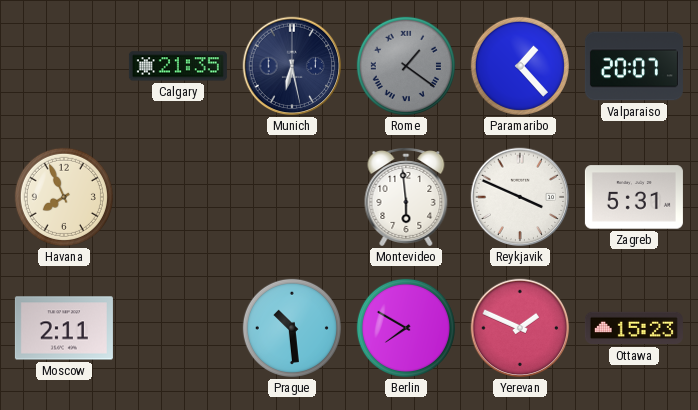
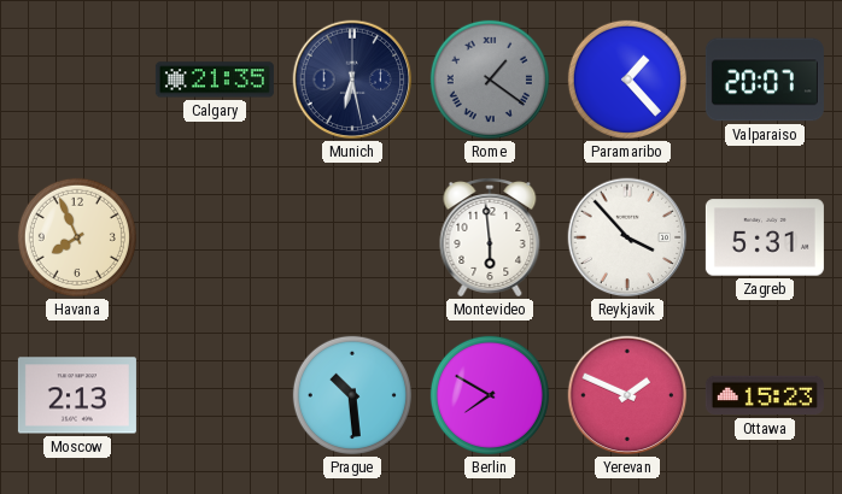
Reykjavik: 3:49 -> 3:53
Moscow: 2:11 -> 2:13
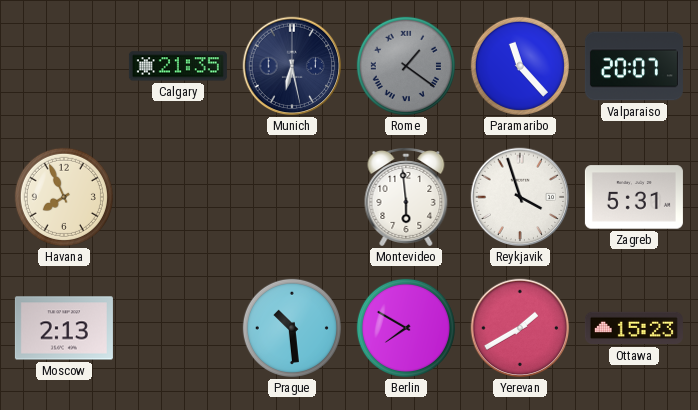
Paramaribo: 1:23 -> 11:23
Reykjavik: 3:53 -> 3:57
Yerevan: 1:49 -> 1:40
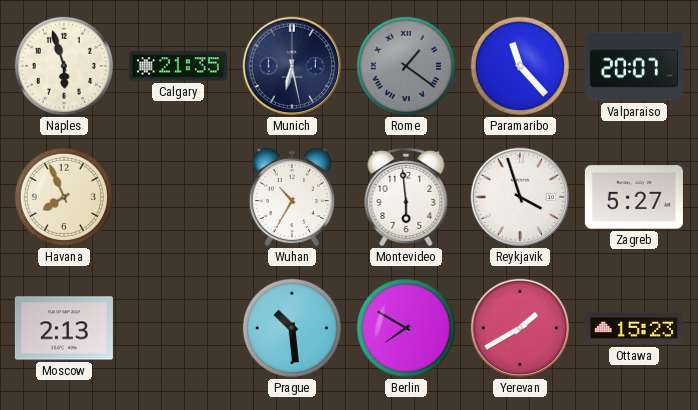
Naples: none -> 5:57
Wuhan: none -> 10:35
Zagreb: 5:31 -> 5:27
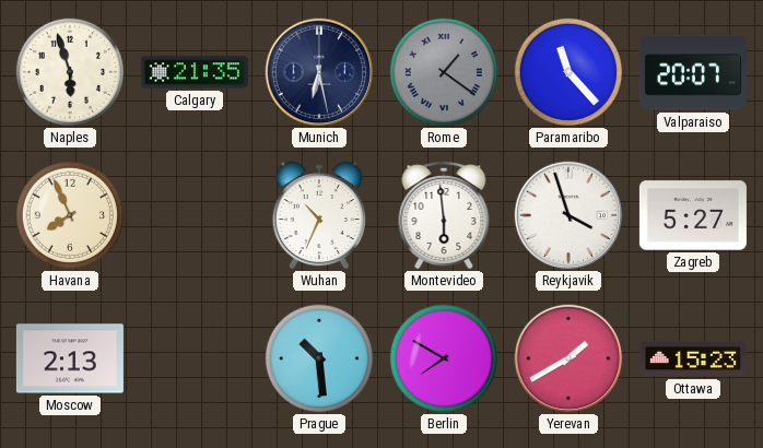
Wuhan: 10:35 -> 10:34
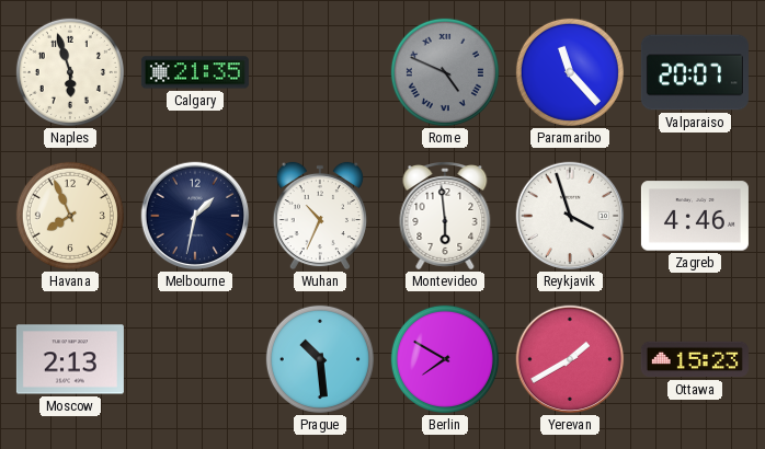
Munich: 6:28 -> none
Rome: 1:21 -> 4:49
Melbourne: none -> 1:32
Zagreb: 5:27 -> 4:46
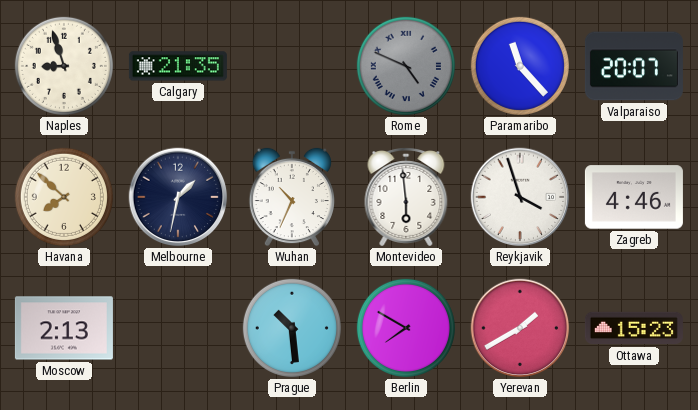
Naples: 5:57 -> 8:57
Havana: 7:56 -> 7:52
